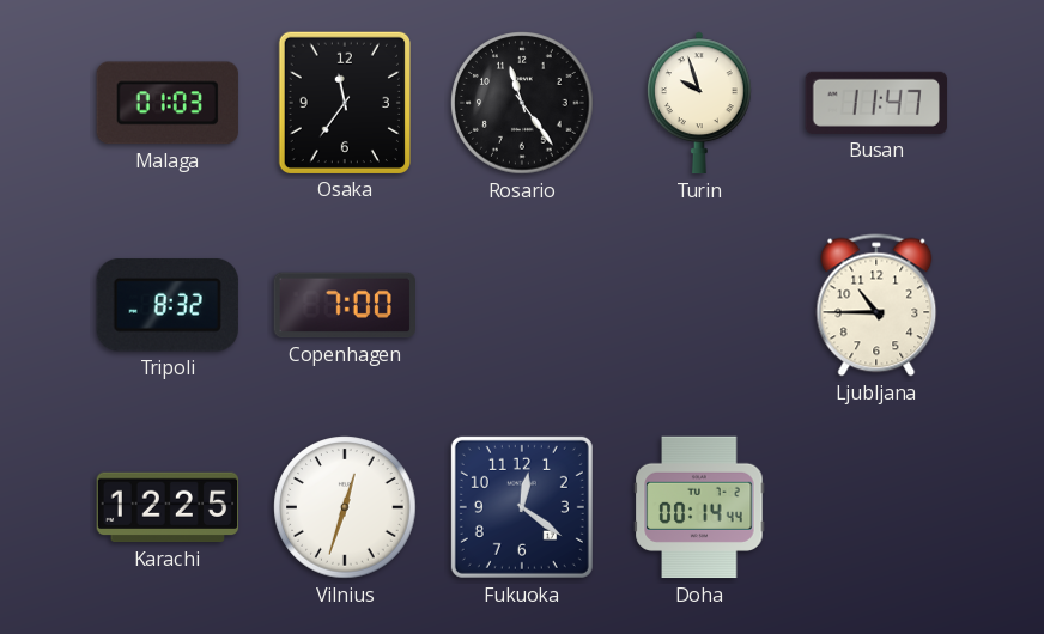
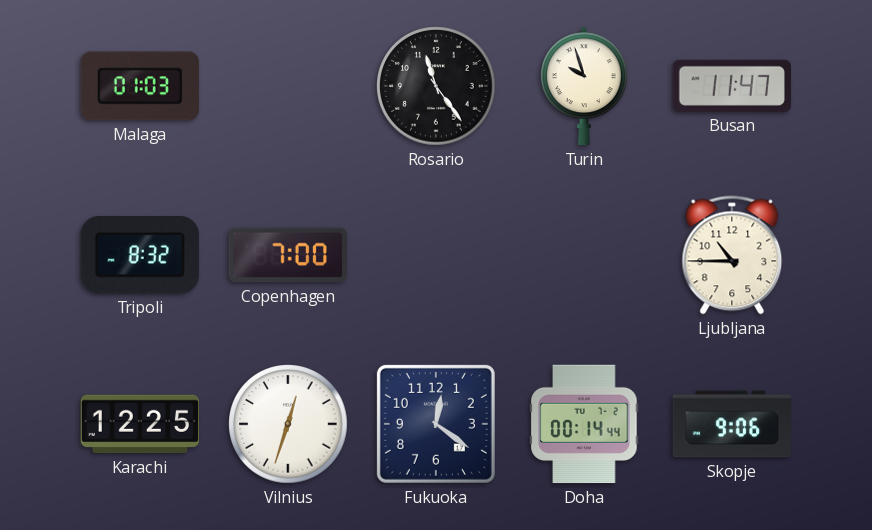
Osaka: 11:36 -> none
Skopje: none -> 9:06
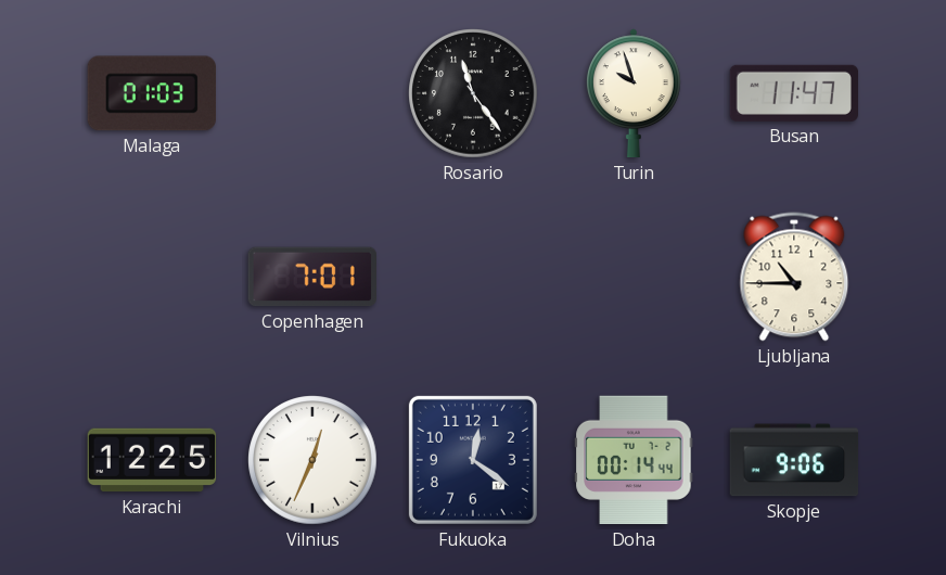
Tripoli: 8:32 -> none
Copenhagen: 7:00 -> 7:01
Vilnius: 12:33 -> 12:34
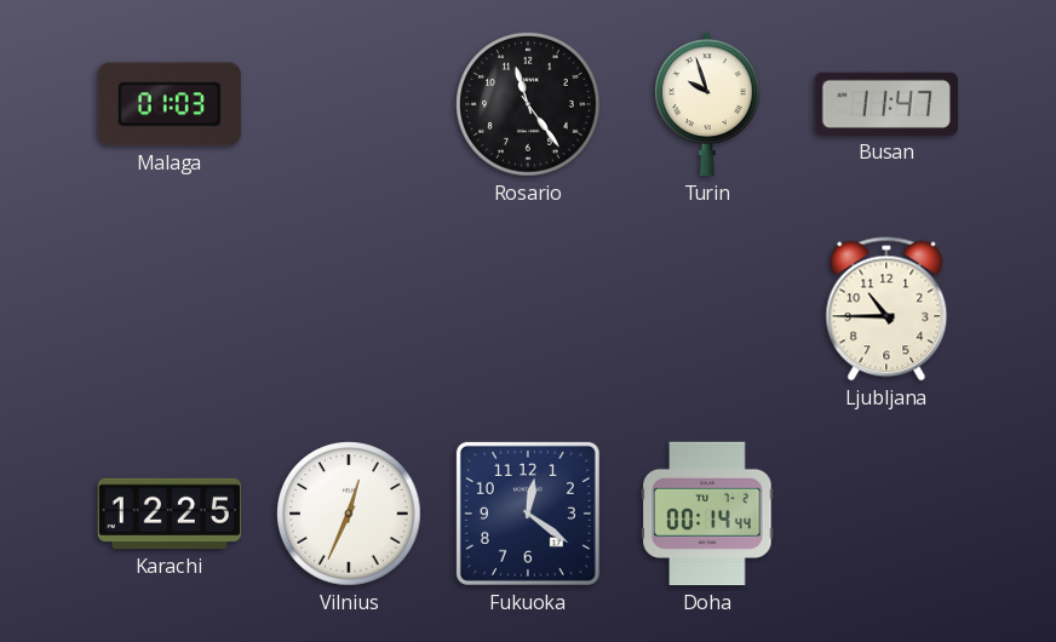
Copenhagen: 7:01 -> none
Skopje: 9:06 -> none
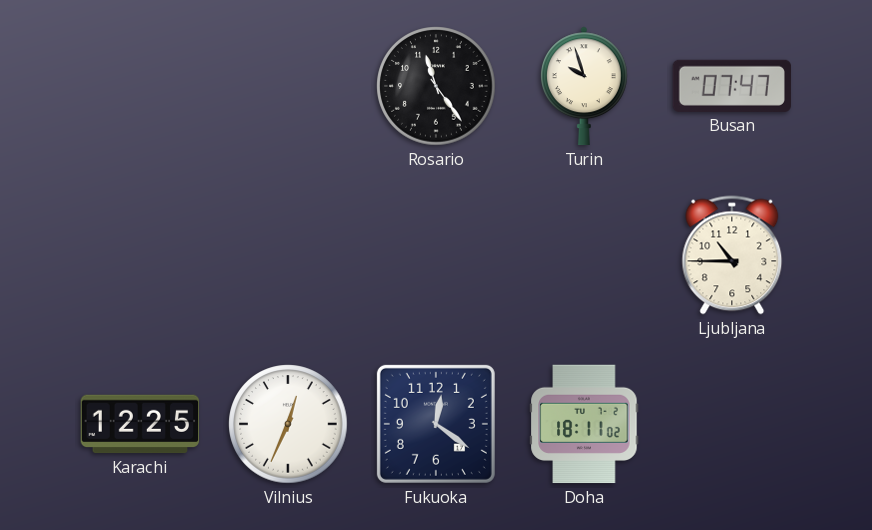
Malaga: 01:03 -> none
Busan: 11:47 -> 07:47
Doha: 00:14 -> 18:11
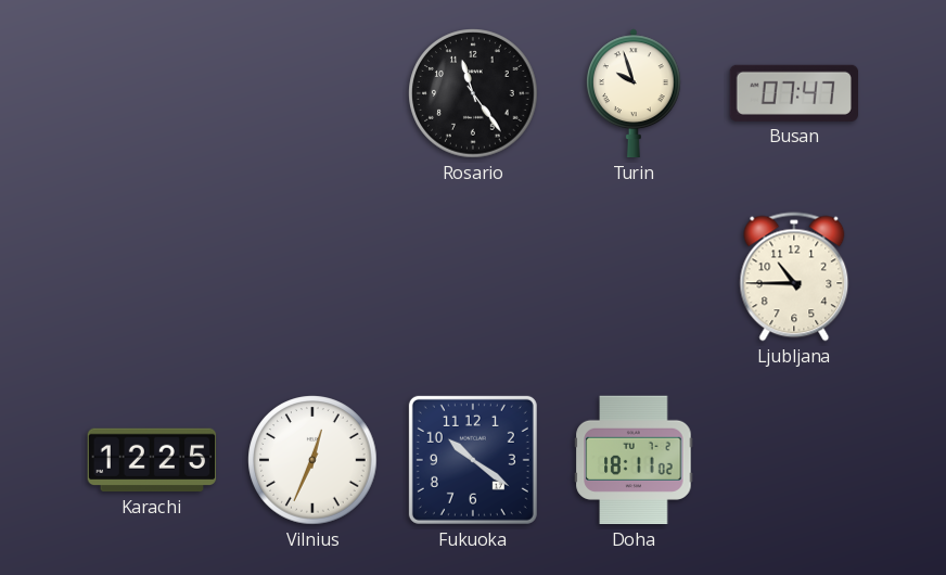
Fukuoka: 12:21 -> 10:21
